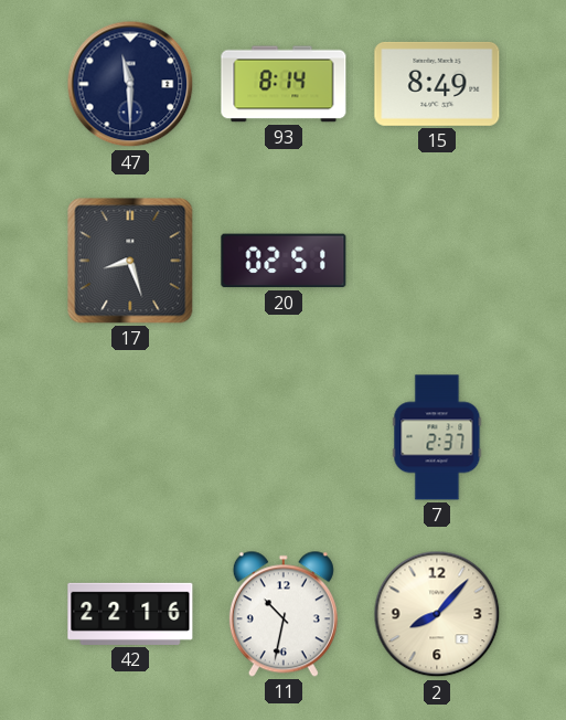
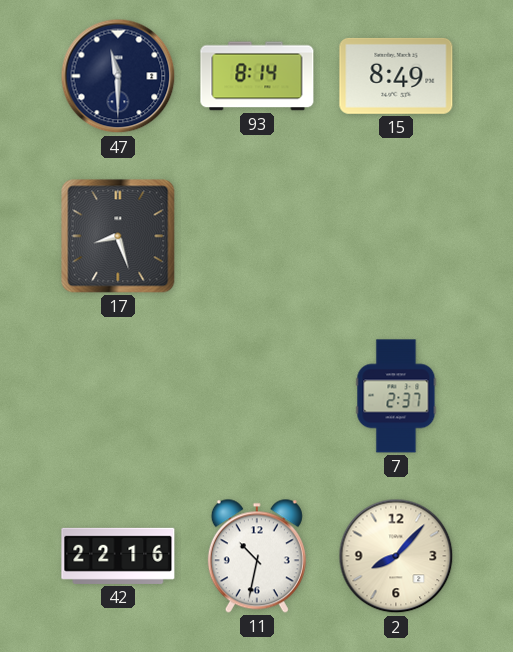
20: 02:51 -> none
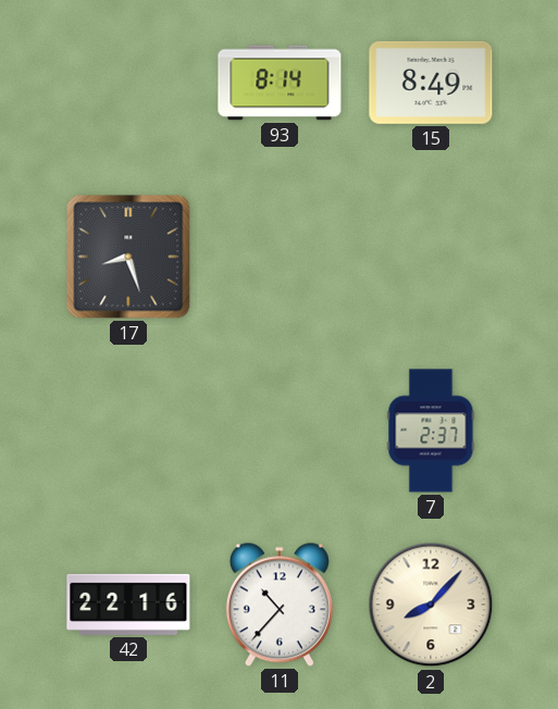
47: 11:30 -> none
11: 10:32 -> 10:37
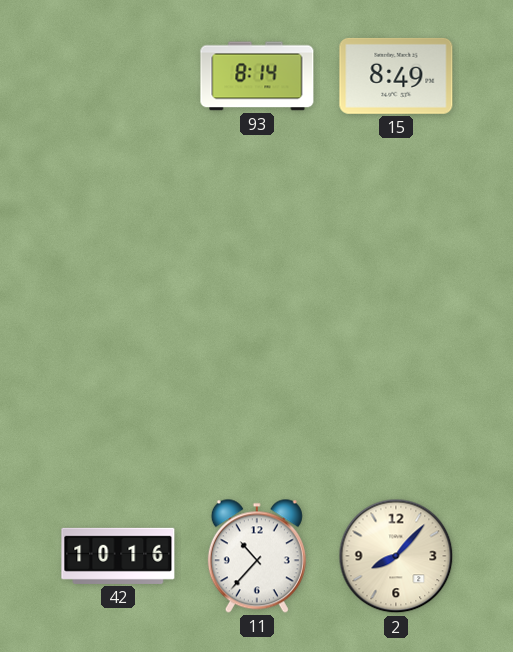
17: 8:27 -> none
7: 2:37 -> none
42: 22:16 -> 10:16
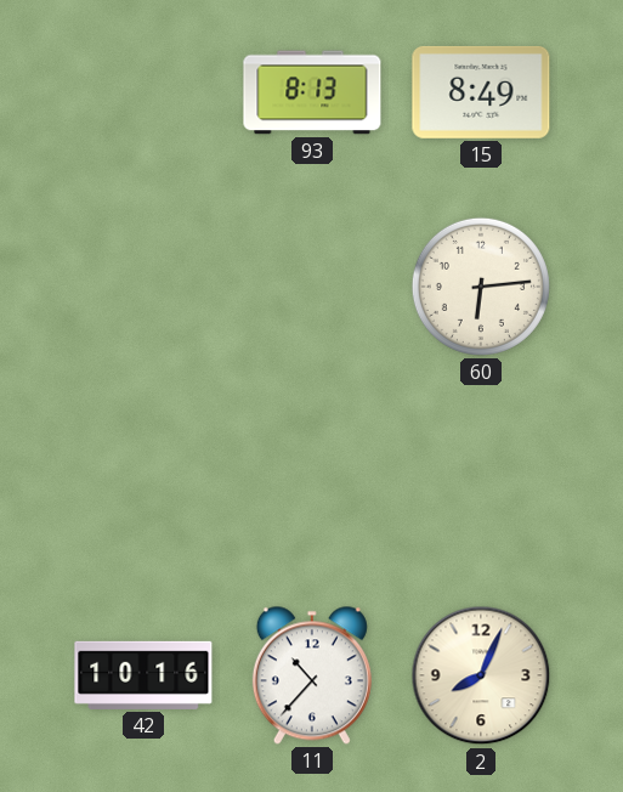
93: 8:14 -> 8:13
60: none -> 6:14
2: 8:07 -> 8:04
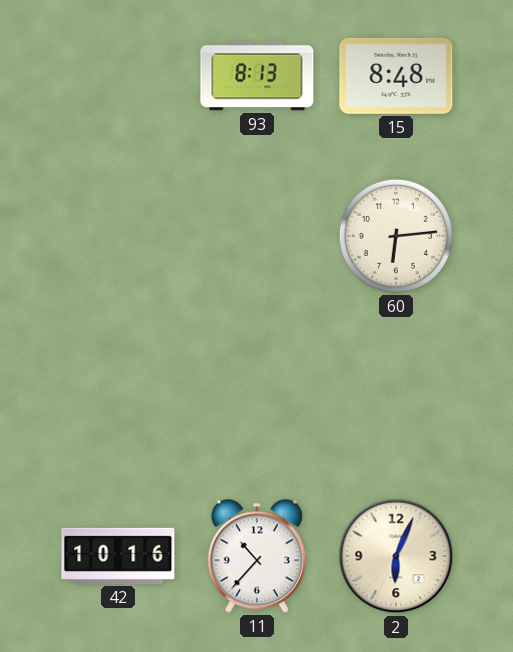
15: 8:49 -> 8:48
2: 8:04 -> 6:04
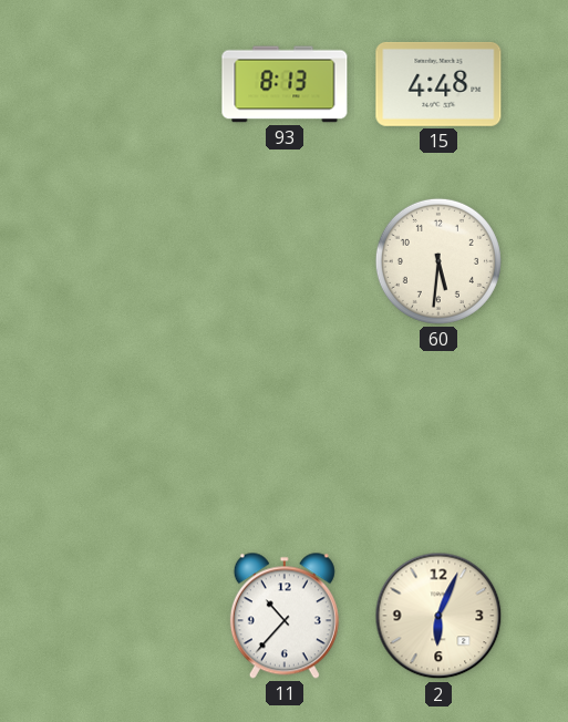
15: 8:48 -> 4:48
60: 6:14 -> 5:31
42: 10:16 -> none
